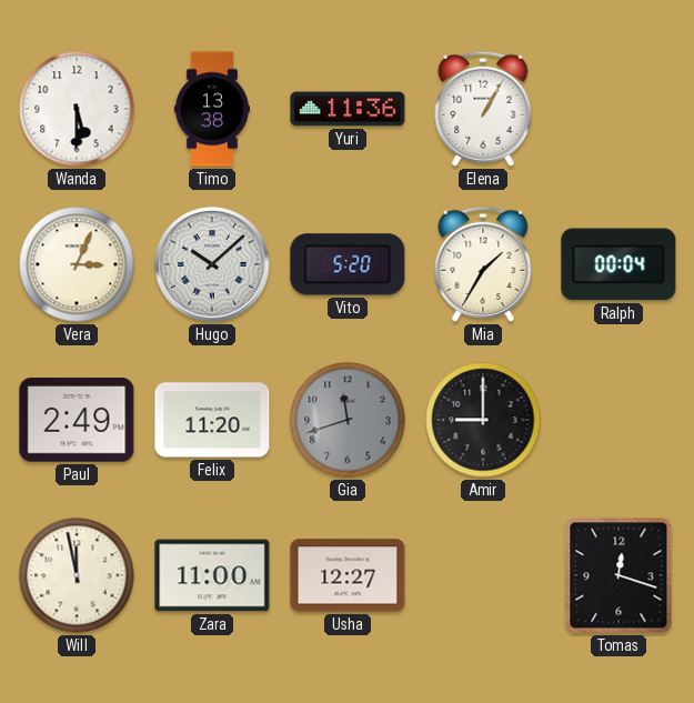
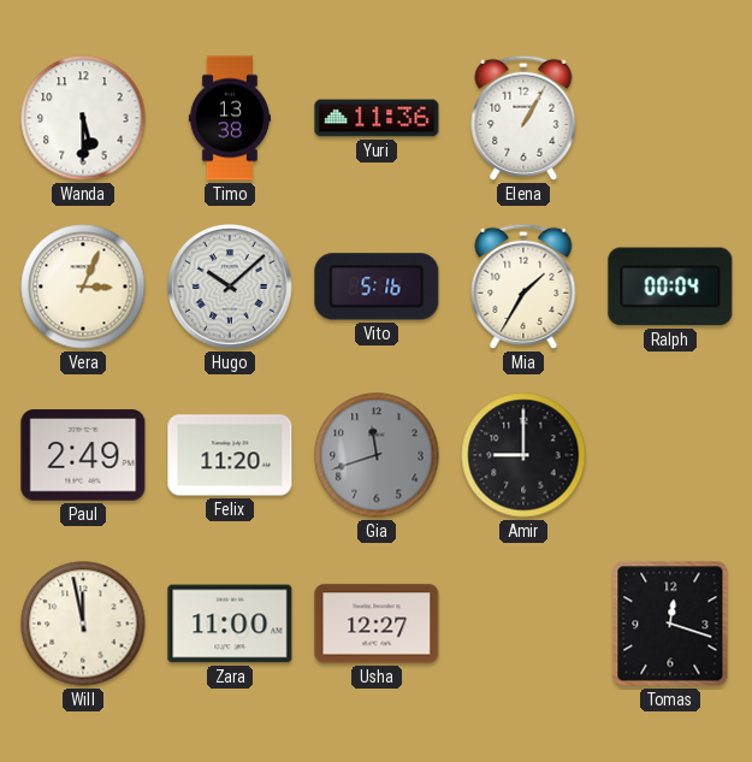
Vito: 5:20 -> 5:16
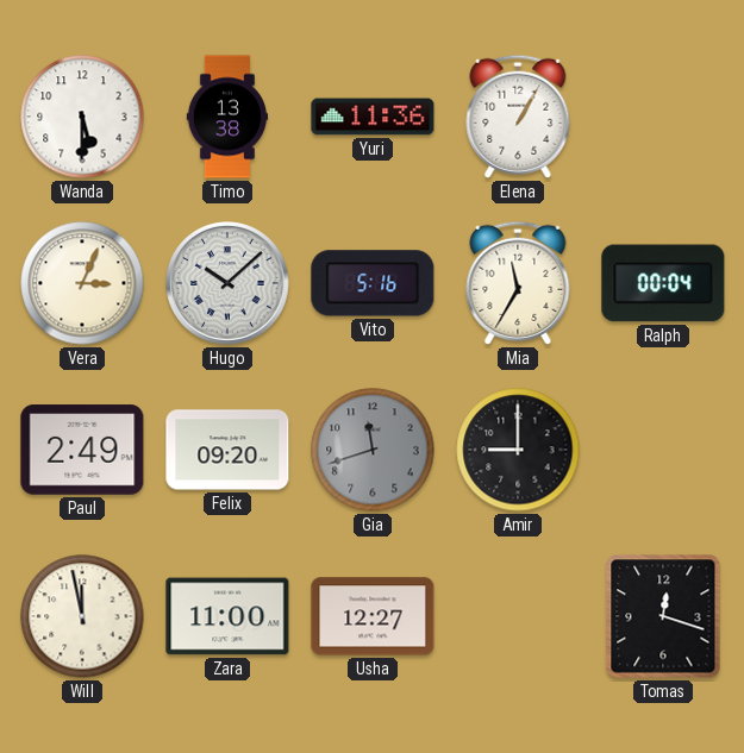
Mia: 1:35 -> 11:35
Felix: 11:20 -> 09:20
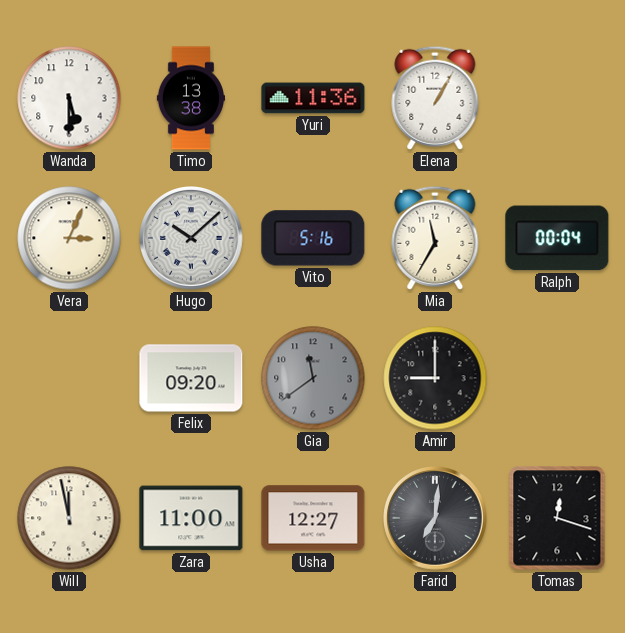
Paul: 2:49 -> none
Gia: 11:42 -> 11:39
Farid: none -> 7:01
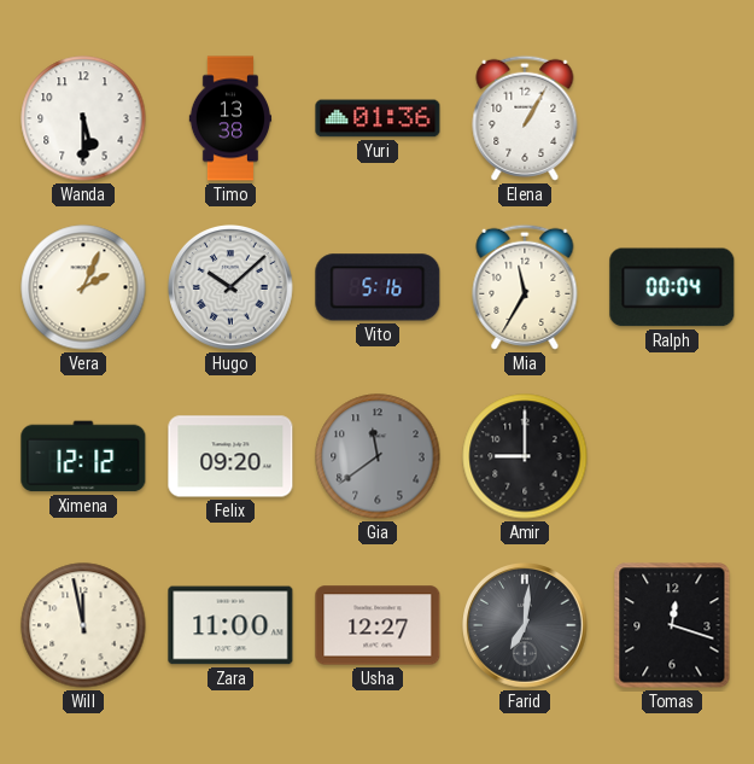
Yuri: 11:36 -> 01:36
Vera: 3:04 -> 2:04
Ximena: none -> 12:12
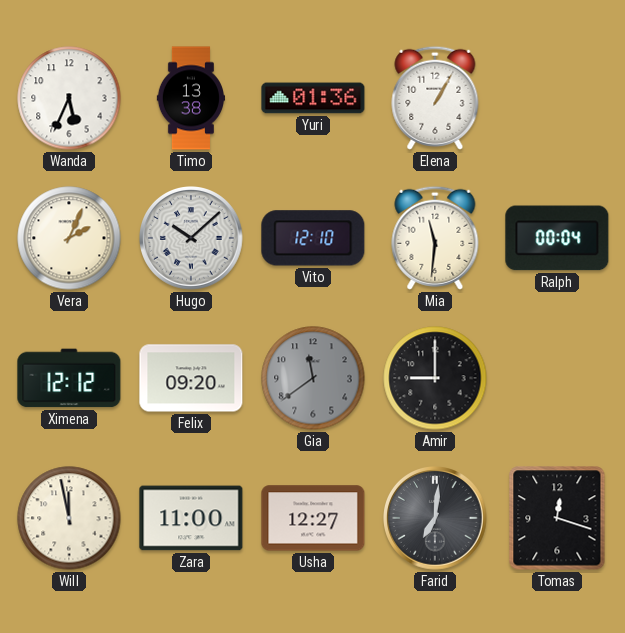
Wanda: 5:30 -> 5:34
Vito: 5:16 -> 12:10
Mia: 11:35 -> 11:31
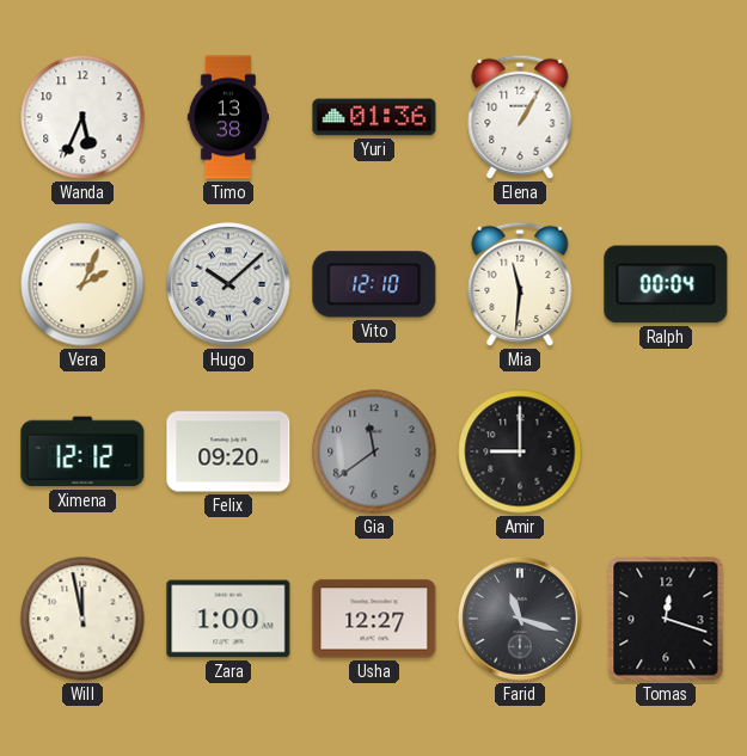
Zara: 11:00 -> 1:00
Farid: 7:01 -> 11:18
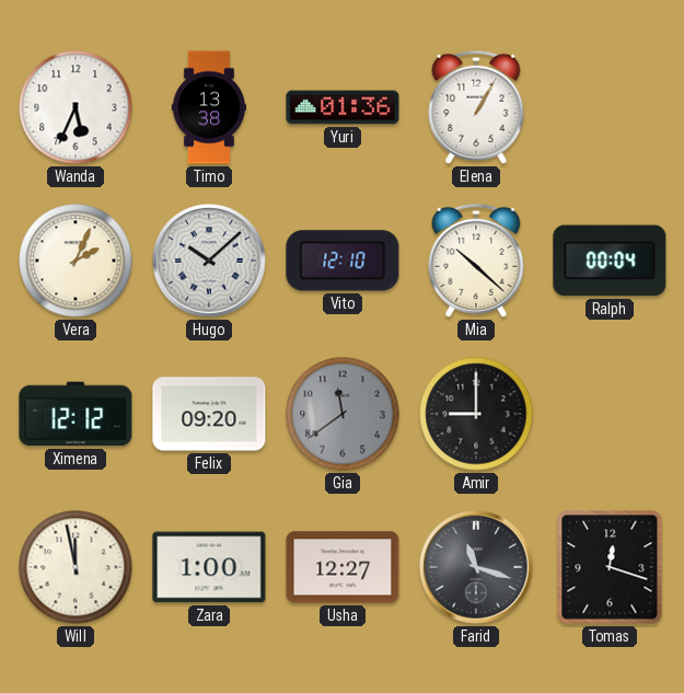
Mia: 11:31 -> 10:22
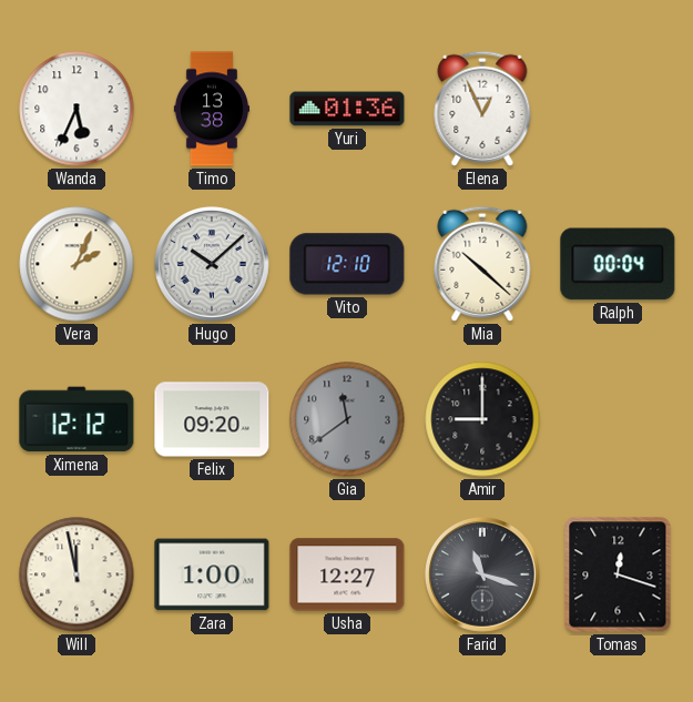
Elena: 1:05 -> 12:56
